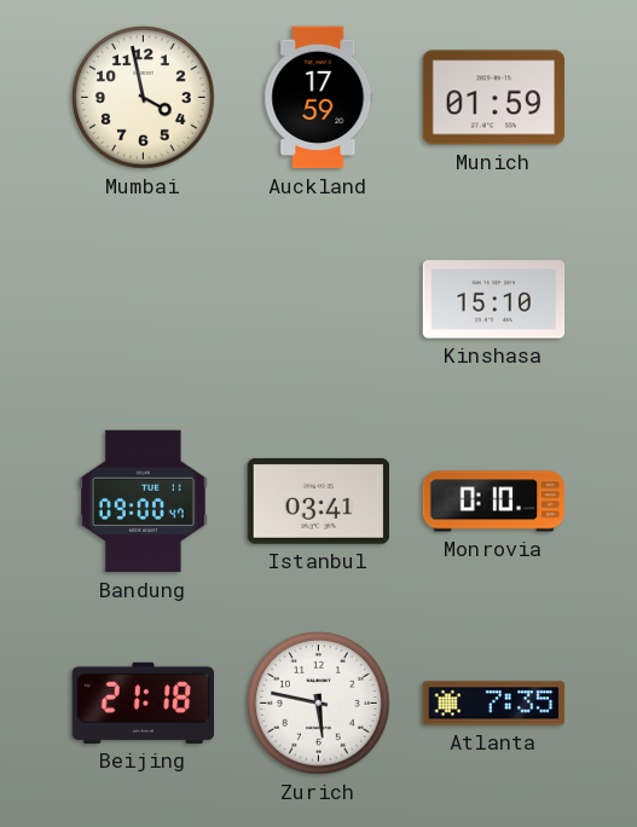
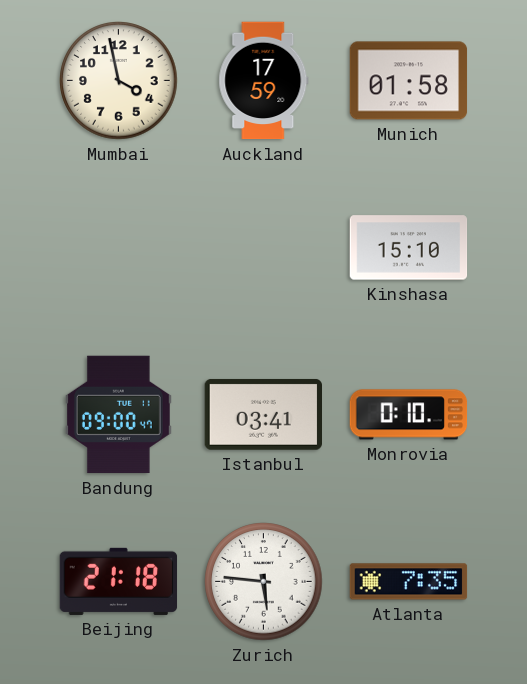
Munich: 01:59 -> 01:58
Zurich: 5:47 -> 5:46
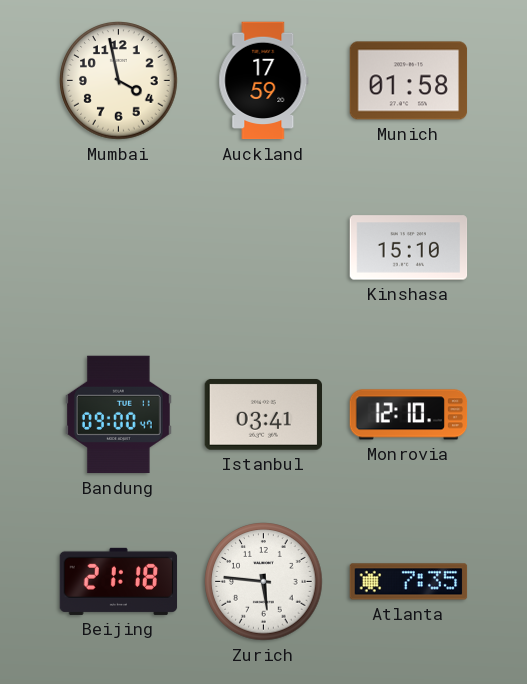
Monrovia: 0:10 -> 12:10
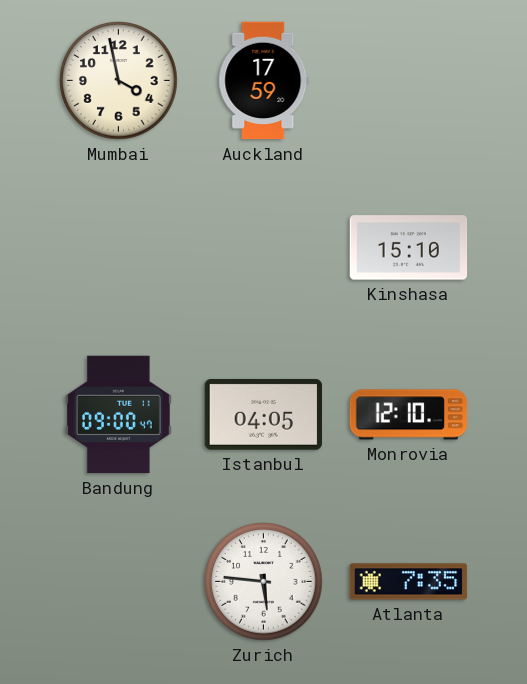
Munich: 01:58 -> none
Istanbul: 03:41 -> 04:05
Beijing: 21:18 -> none
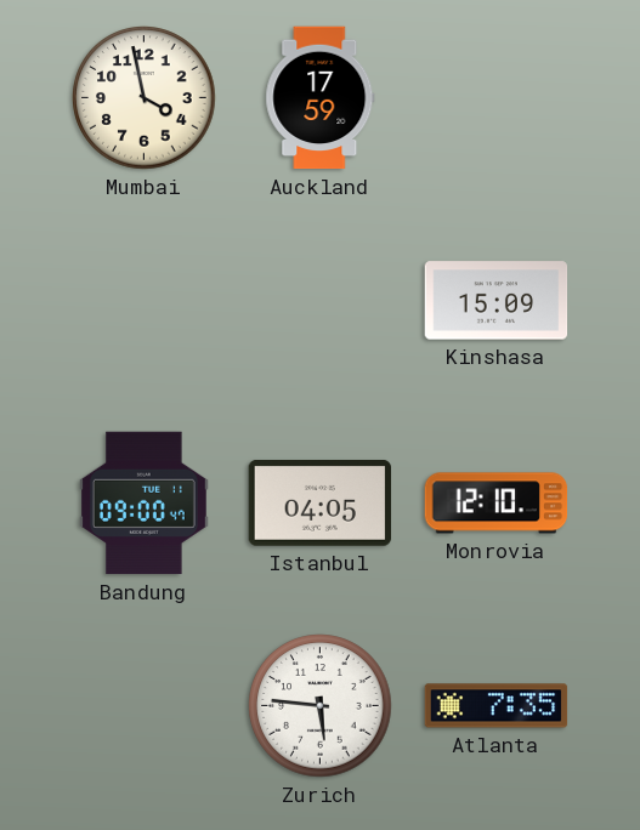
Kinshasa: 15:10 -> 15:09
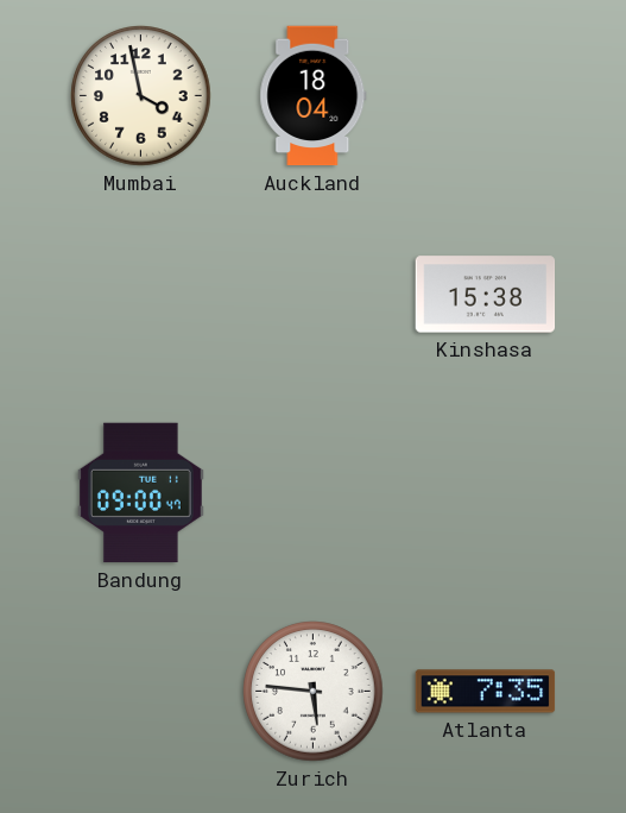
Auckland: 17:59 -> 18:04
Kinshasa: 15:09 -> 15:38
Istanbul: 04:05 -> none
Monrovia: 12:10 -> none
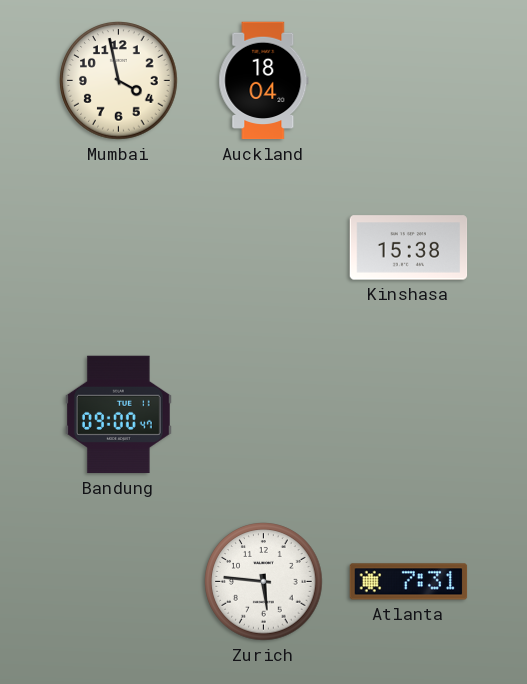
Atlanta: 7:35 -> 7:31
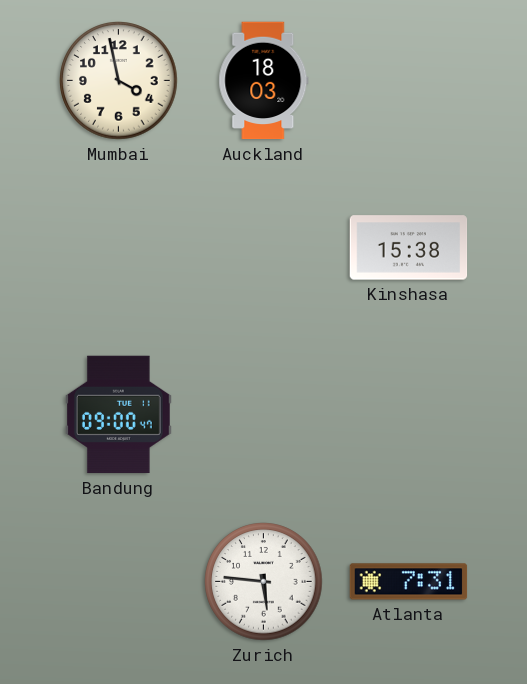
Auckland: 18:04 -> 18:03
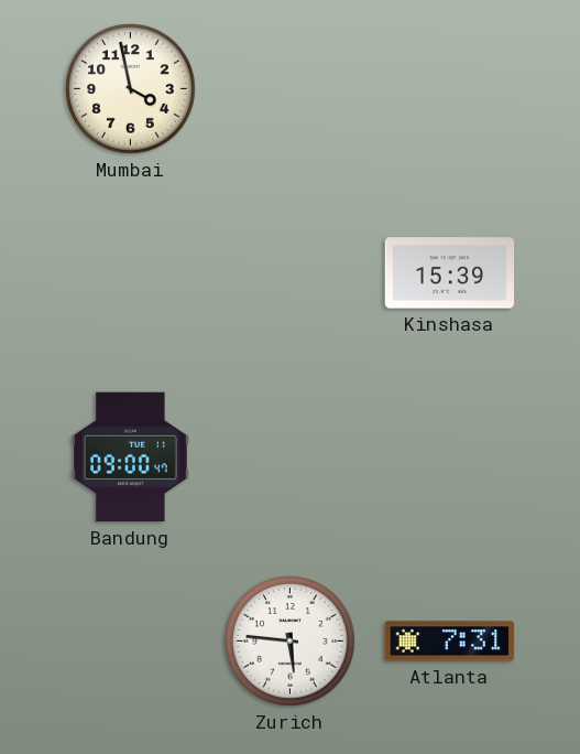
Auckland: 18:03 -> none
Kinshasa: 15:38 -> 15:39
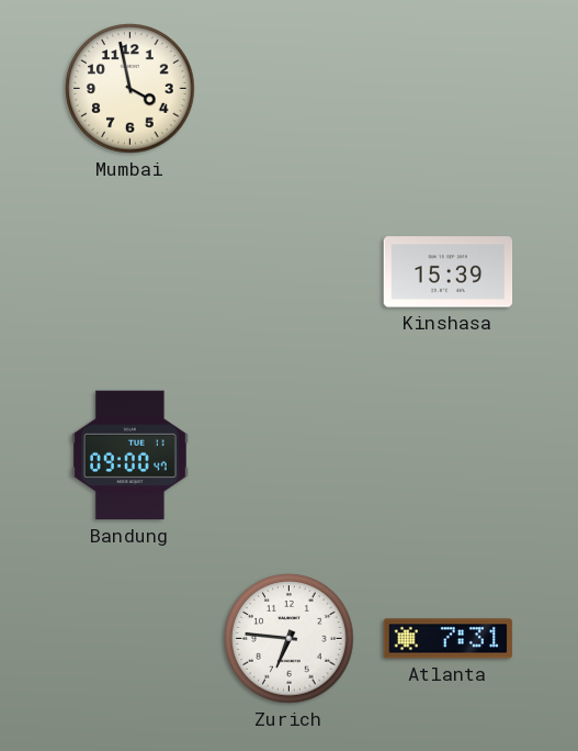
Zurich: 5:46 -> 6:46
